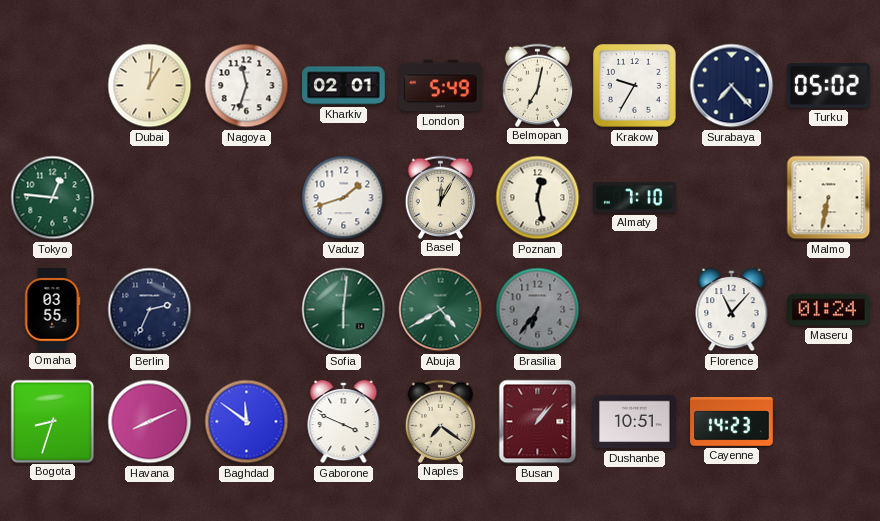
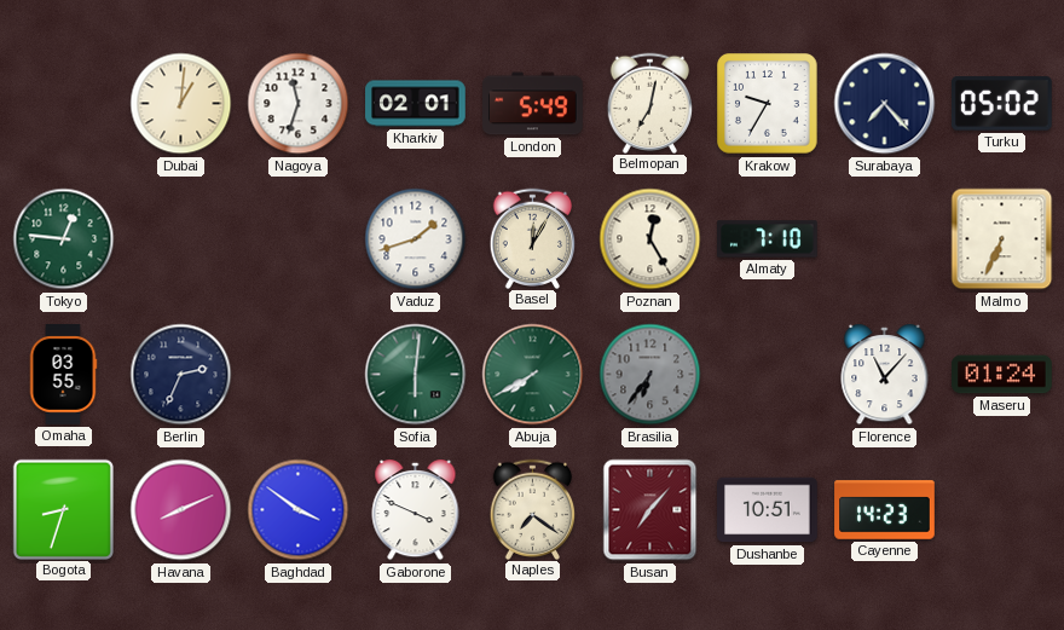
Poznan: 12:28 -> 12:25
Malmo: 6:32 -> 6:34
Abuja: 4:40 -> 7:40
Baghdad: 11:51 -> 3:51
Busan: 1:07 -> 7:07
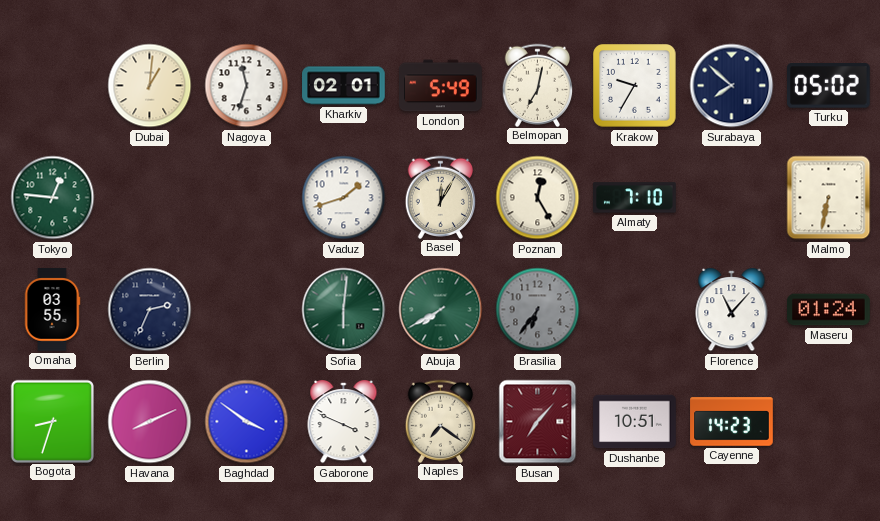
Surabaya: 7:23 -> 7:52
Malmo: 6:34 -> 6:32
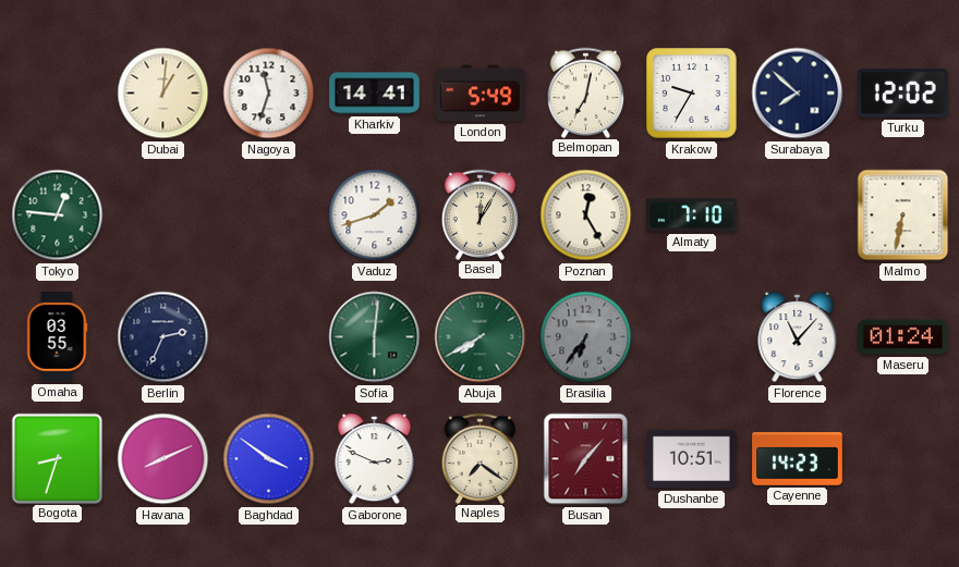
Kharkiv: 02:01 -> 14:41
Turku: 05:02 -> 12:02
Gaborone: 3:49 -> 2:49
